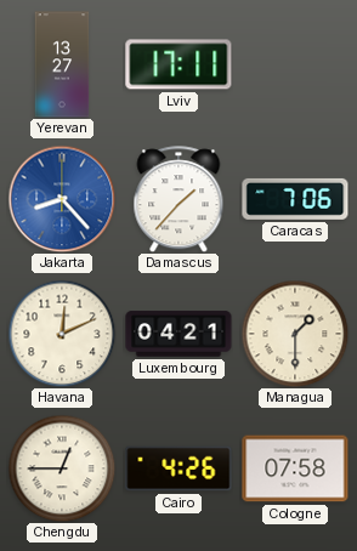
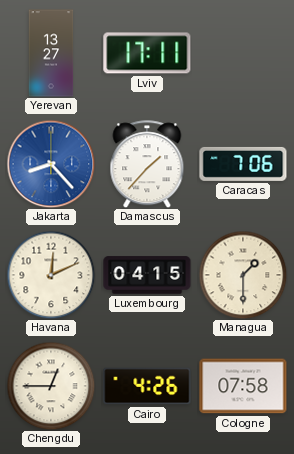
Luxembourg: 04:21 -> 04:15
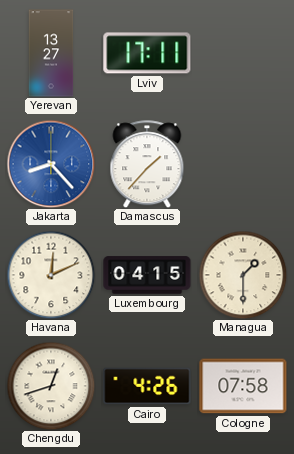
Caracas: 7:06 -> none
Chengdu: 12:45 -> 12:42
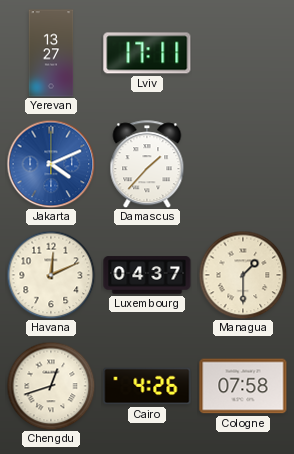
Jakarta: 8:23 -> 4:11
Luxembourg: 04:15 -> 04:37
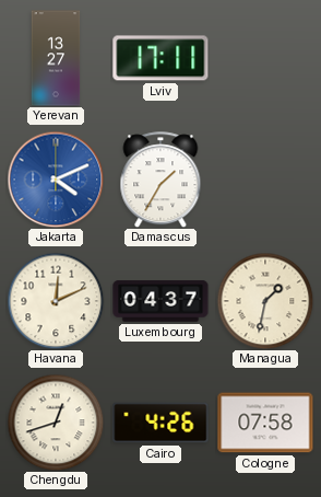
Damascus: 1:37 -> 1:35
Managua: 1:30 -> 1:32
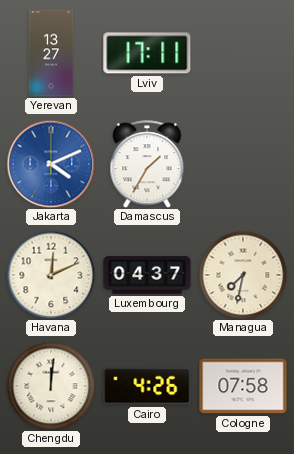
Managua: 1:32 -> 7:32
Chengdu: 12:42 -> 12:01
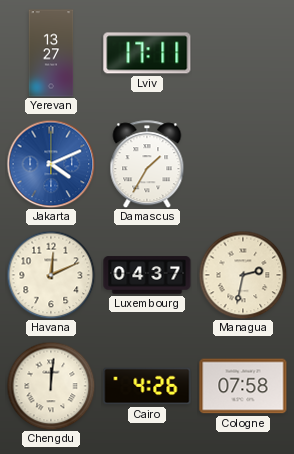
Managua: 7:32 -> 2:32
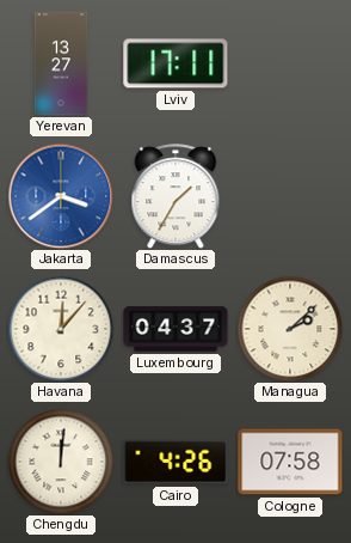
Jakarta: 4:11 -> 3:39
Havana: 12:11 -> 12:07
Managua: 2:32 -> 2:08
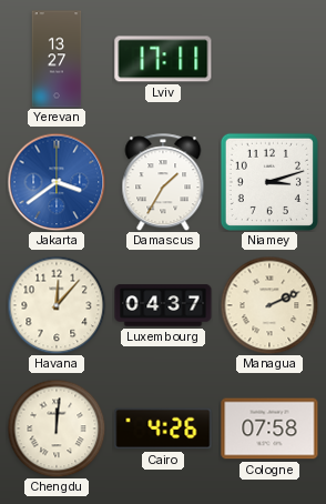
Niamey: none -> 3:12
Managua: 2:08 -> 2:11
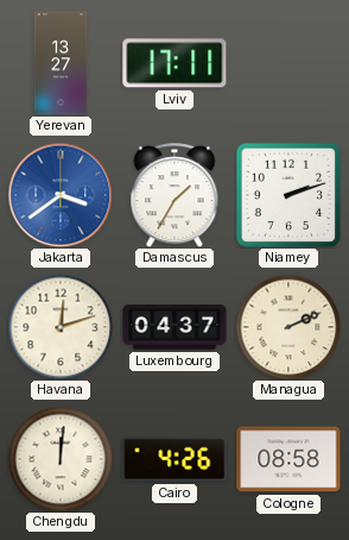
Niamey: 3:12 -> 2:12
Havana: 12:07 -> 12:12
Cologne: 07:58 -> 08:58
